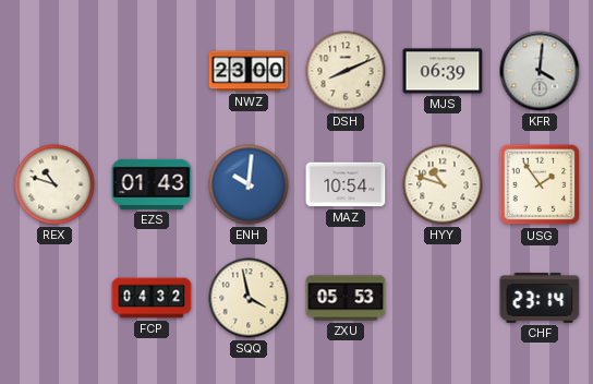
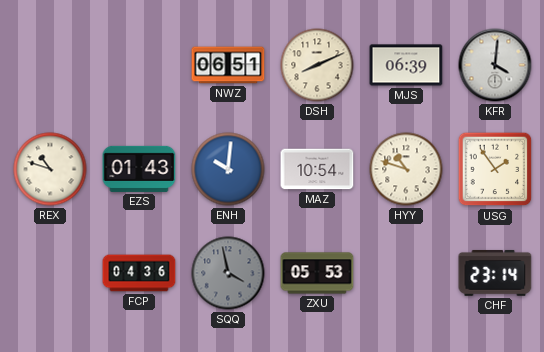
NWZ: 23:00 -> 06:51
FCP: 04:32 -> 04:36
SQQ dial: cream -> grey
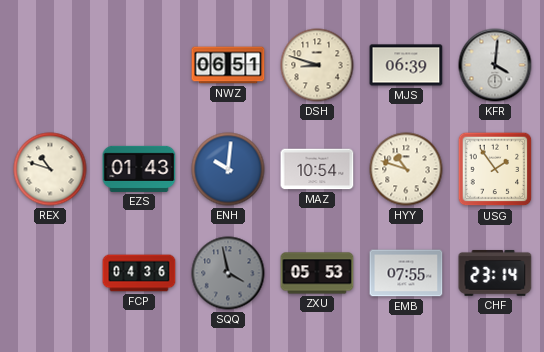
DSH: 8:11 -> 8:48
EMB: none -> 07:55
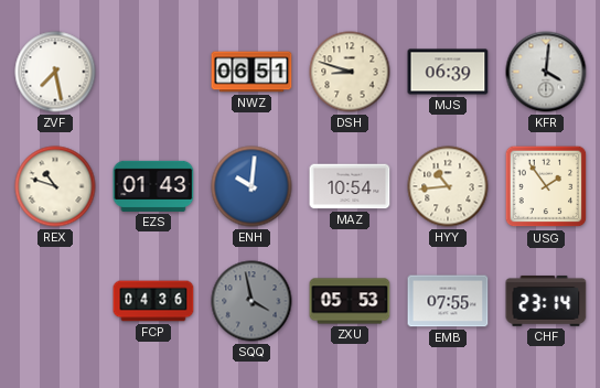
ZVF: none -> 7:28
HYY: 10:48 -> 10:44
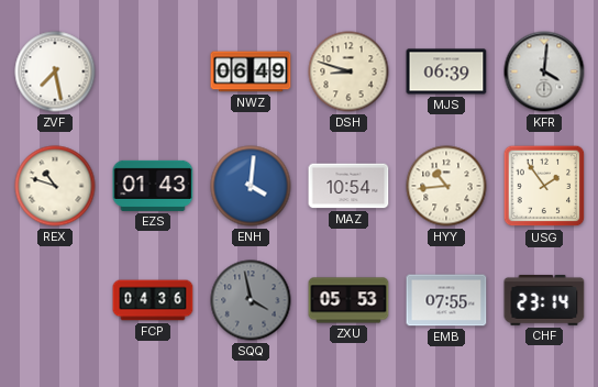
NWZ: 06:51 -> 06:49
ENH: 10:01 -> 4:01
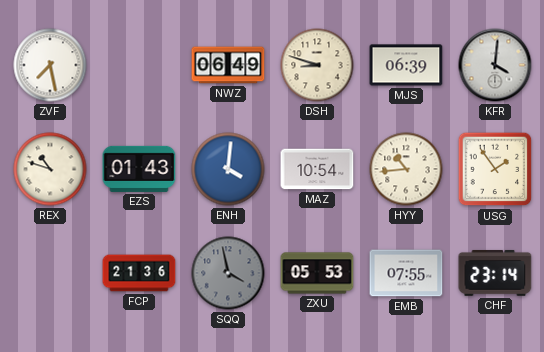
FCP: 04:36 -> 21:36
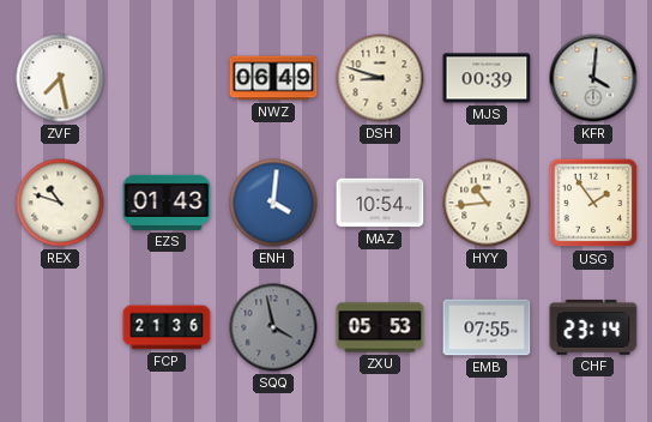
MJS: 06:39 -> 00:39
